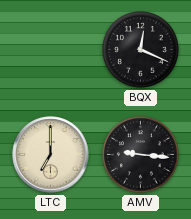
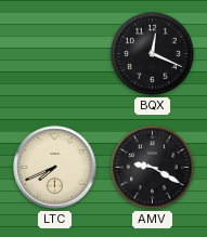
LTC: 7:00 -> 7:41
AMV: 9:16 -> 9:20
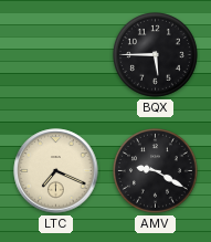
BQX: 12:19 -> 5:45
LTC: 7:41 -> 7:19
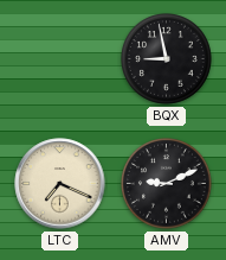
BQX: 5:45 -> 8:58
AMV: 9:20 -> 9:11
